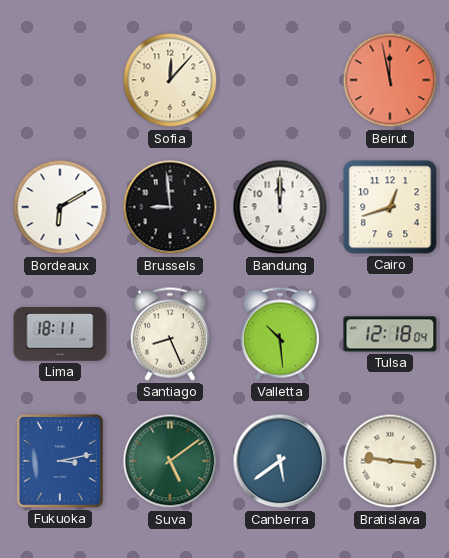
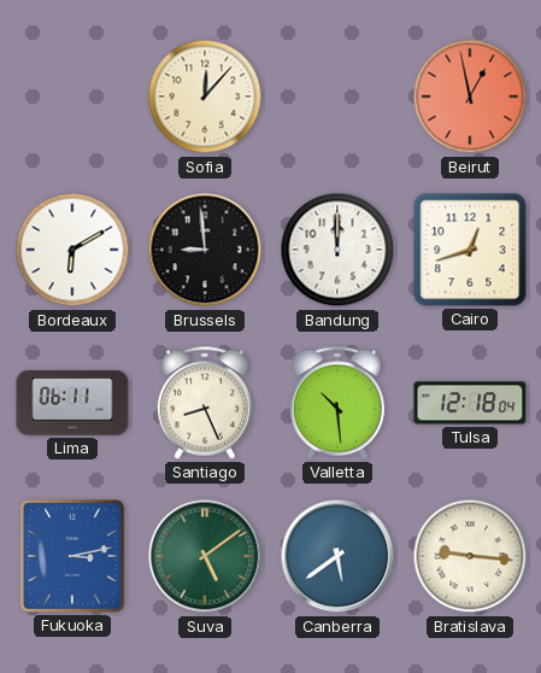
Beirut: 11:58 -> 12:58
Lima: 18:11 -> 06:11
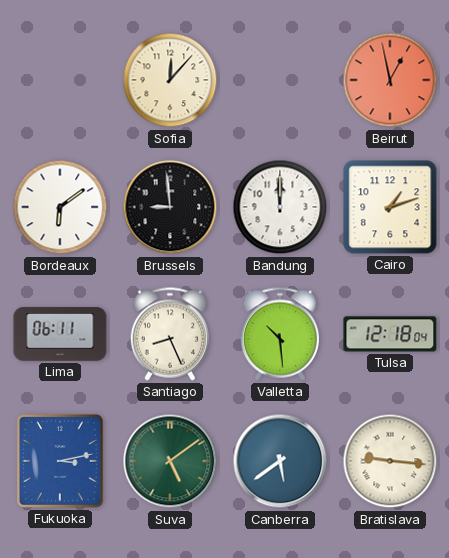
Bordeaux: 6:10 -> 6:09
Cairo: 12:42 -> 1:12
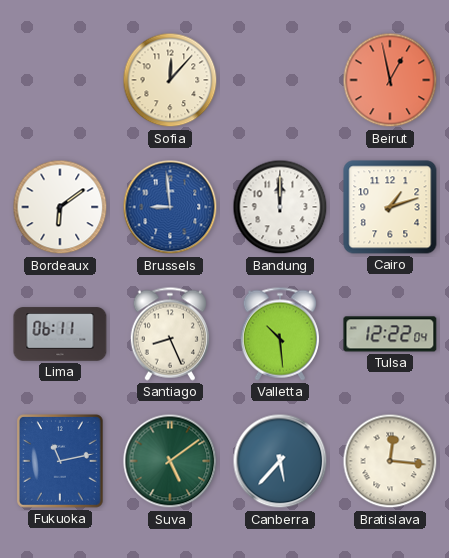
Brussels dial: black -> blue
Tulsa: 12:18 -> 12:22
Fukuoka: 3:13 -> 11:13
Canberra: 5:39 -> 5:37
Bratislava: 9:16 -> 12:16
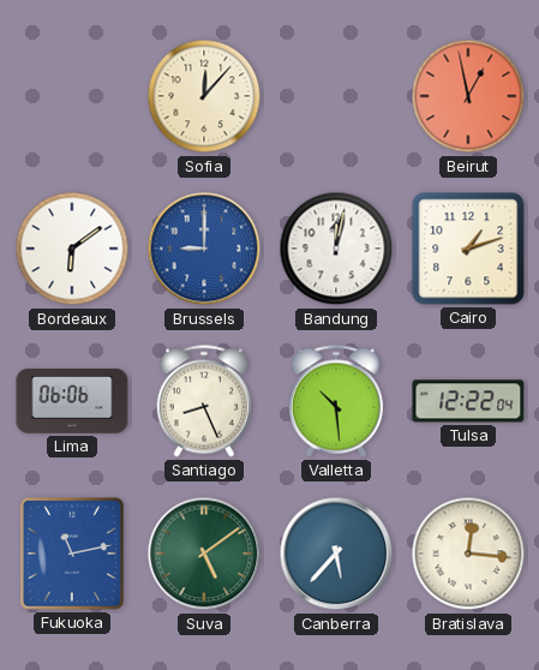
Brussels: 8:59 -> 9:00
Bandung: 12:00 -> 12:02
Lima: 06:11 -> 06:06
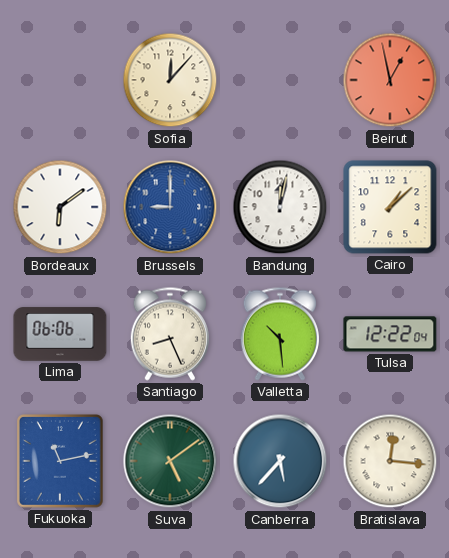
Cairo: 1:12 -> 1:08
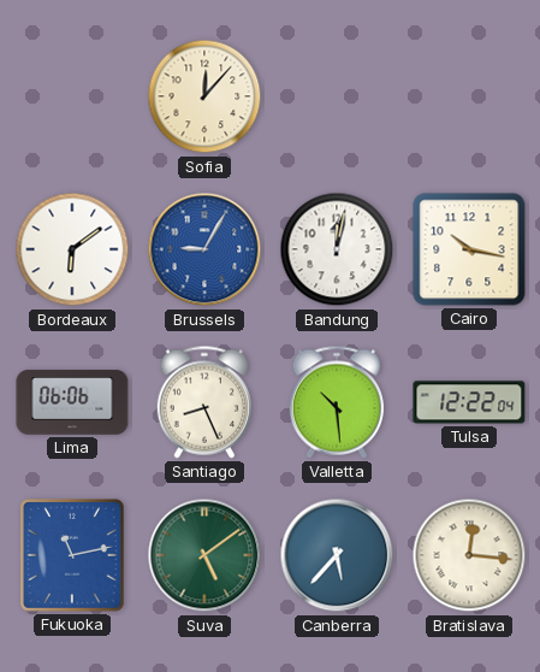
Beirut: 12:58 -> none
Brussels: 9:00 -> 9:05
Cairo: 1:08 -> 10:17
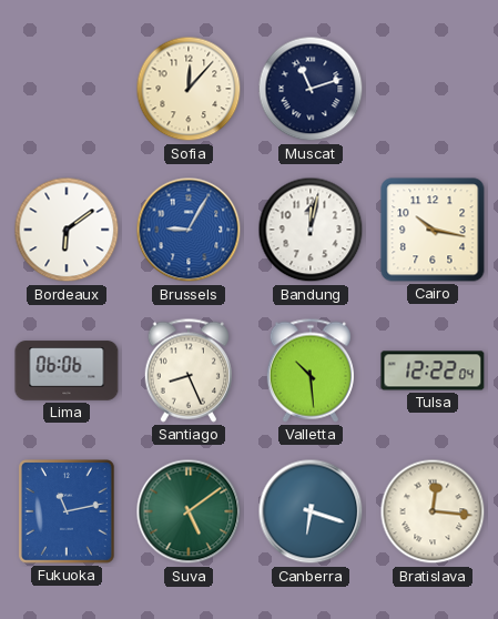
Muscat: none -> 11:12
Canberra: 5:37 -> 6:18
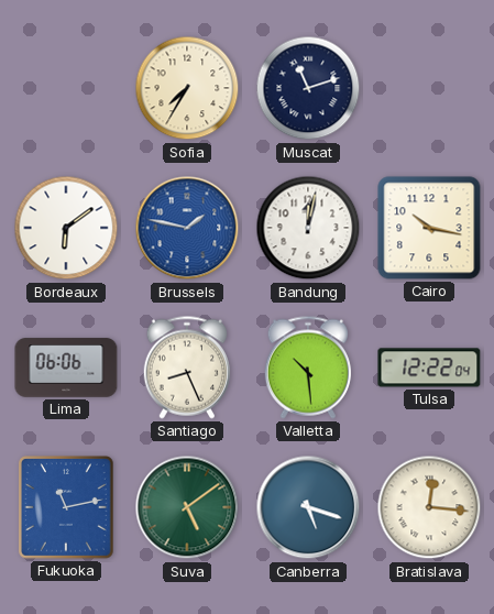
Sofia: 12:07 -> 7:35
Brussels: 9:05 -> 1:47
Canberra: 6:18 -> 5:18
